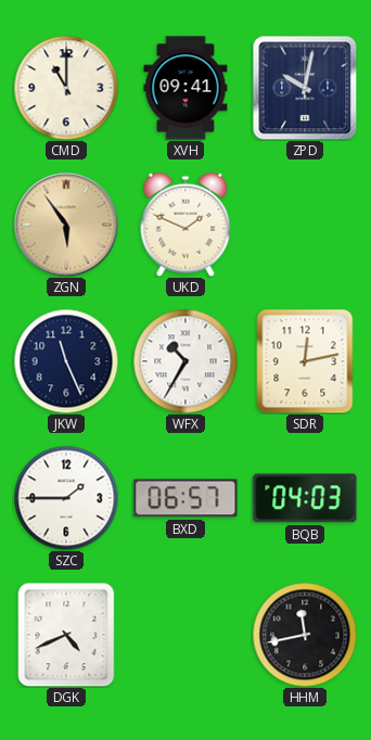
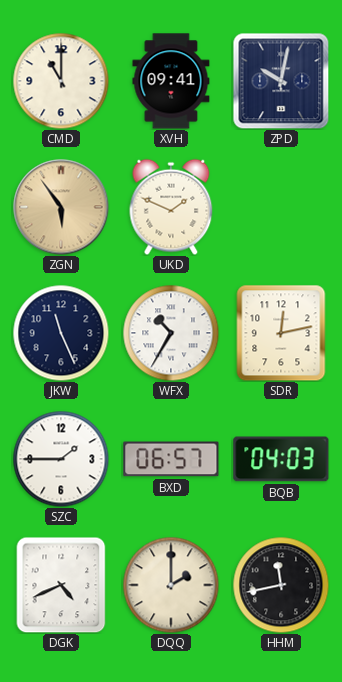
DQQ: none -> 2:00
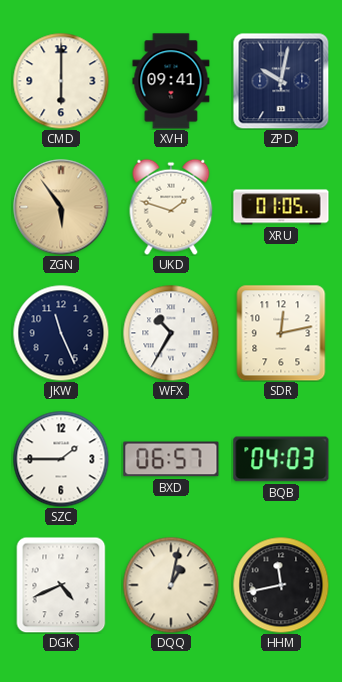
CMD: 11:00 -> 6:00
UKD: 1:49 -> 1:48
XRU: none -> 01:05
DQQ: 2:00 -> 1:02
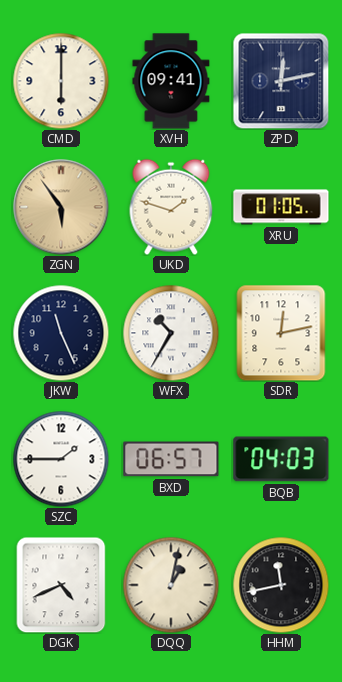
ZPD: 10:02 -> 12:13
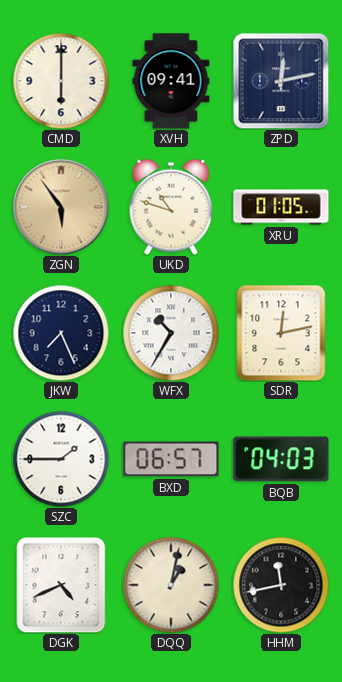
UKD: 1:48 -> 10:48
JKW: 11:26 -> 7:26
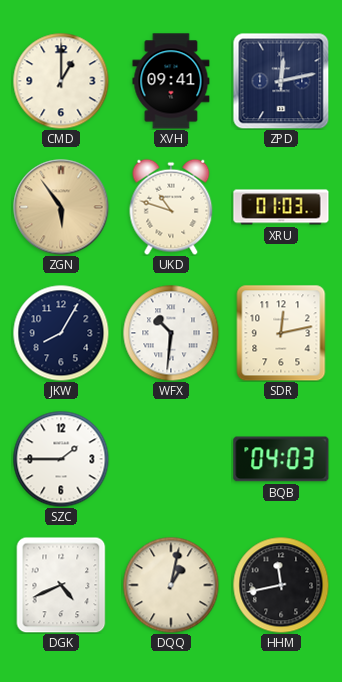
CMD: 6:00 -> 1:00
XRU: 01:05 -> 01:03
JKW: 7:26 -> 8:05
WFX: 10:35 -> 10:31
BXD: 06:57 -> none
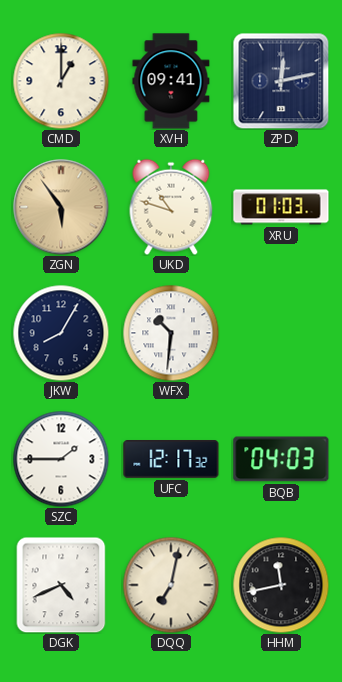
SDR: 12:13 -> none
UFC: none -> 12:17
DQQ: 1:02 -> 7:02
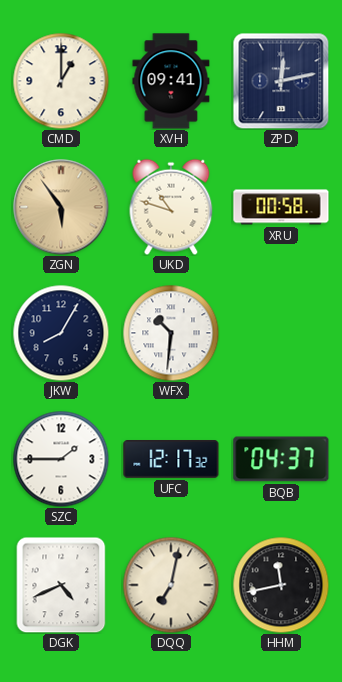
XRU: 01:03 -> 00:58
BQB: 04:03 -> 04:37
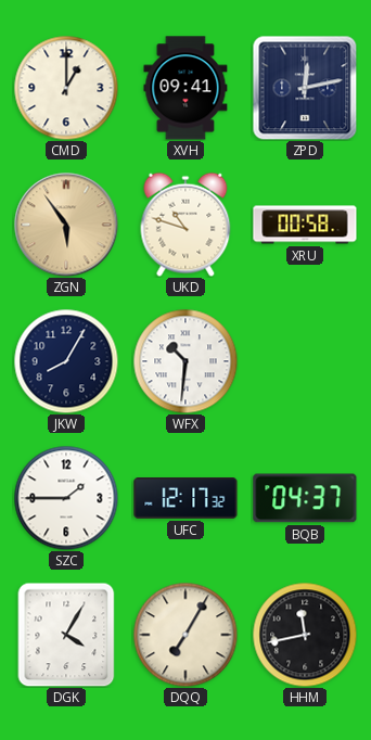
DGK: 4:41 -> 4:05
DQQ: 7:02 -> 7:05
